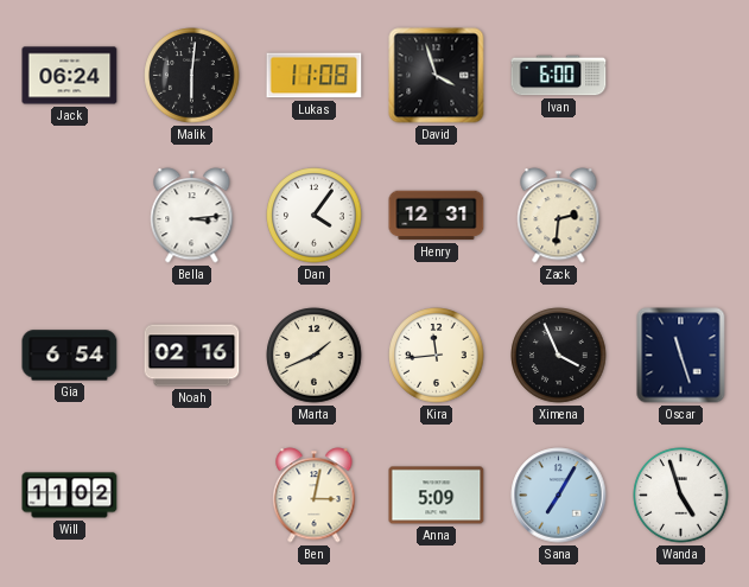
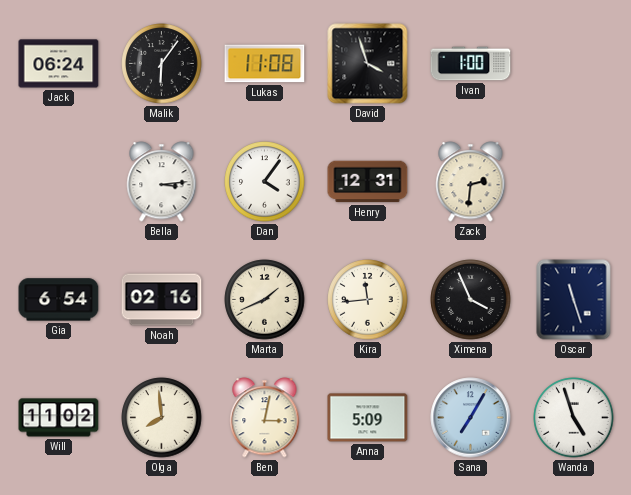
Malik: 6:01 -> 6:06
Ivan: 6:00 -> 1:00
Olga: none -> 7:59
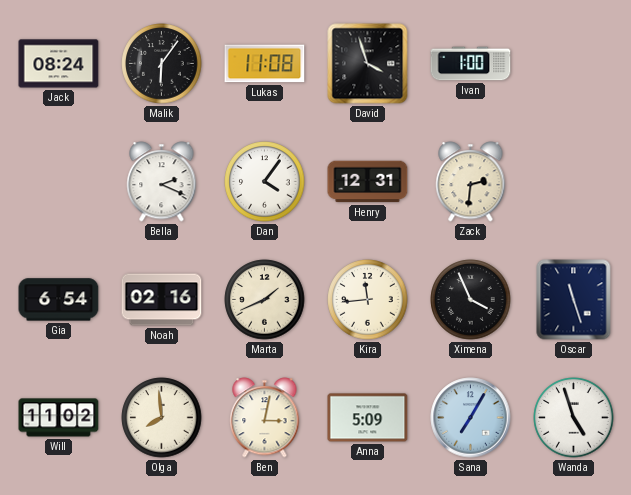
Jack: 06:24 -> 08:24
Bella: 3:14 -> 2:19
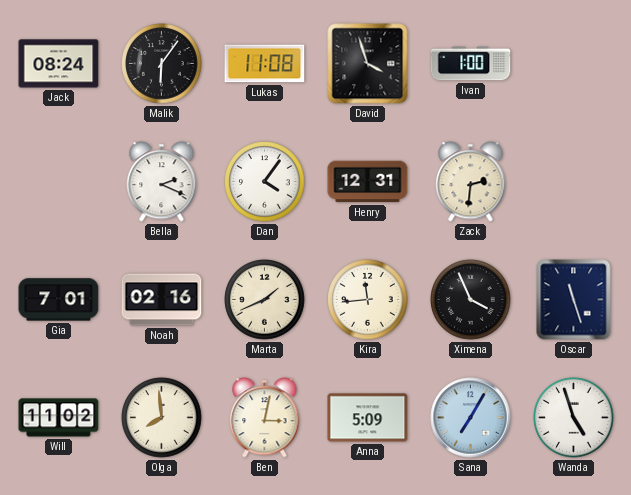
Gia: 6:54 -> 7:01
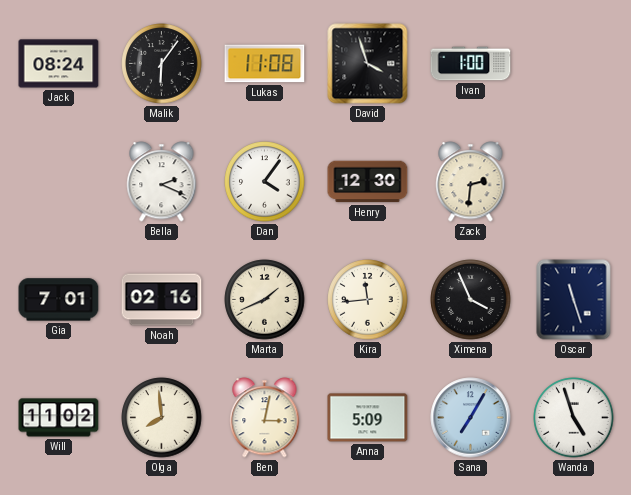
Henry: 12:31 -> 12:30
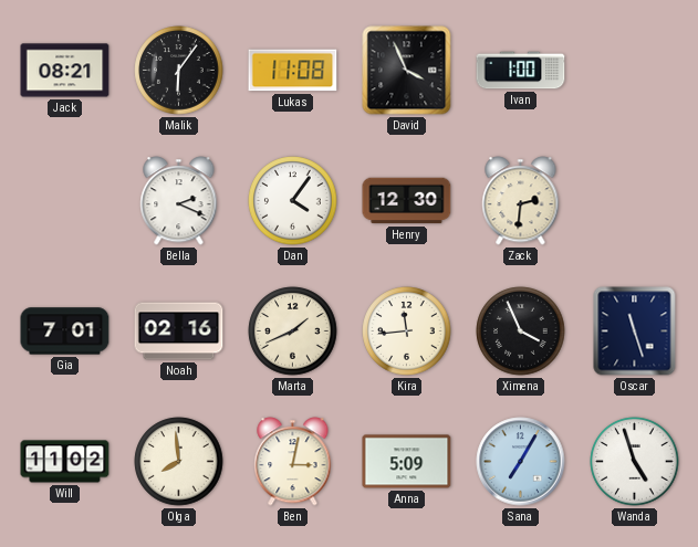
Jack: 08:24 -> 08:21
David: 3:57 -> 3:56
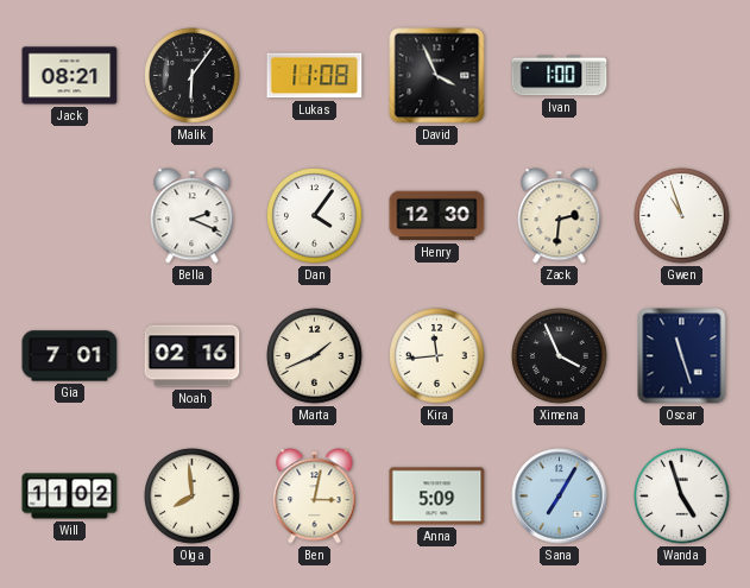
Gwen: none -> 10:57
